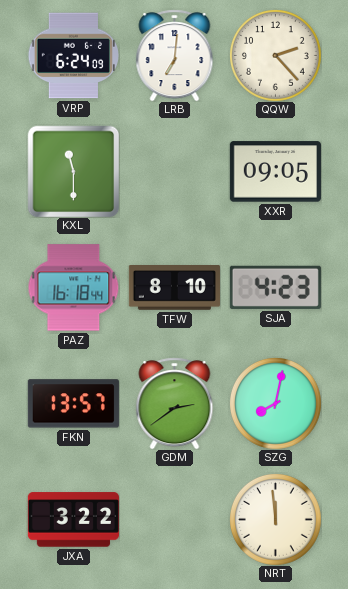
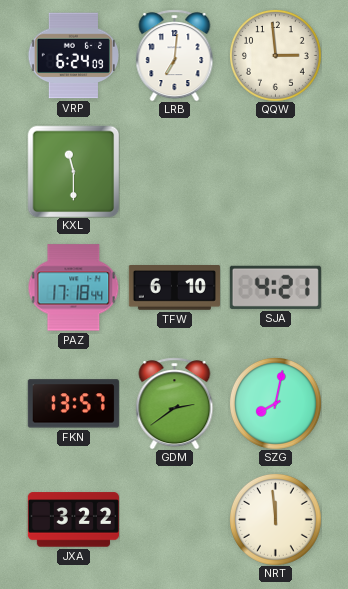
QQW: 2:23 -> 2:59
XXR: 09:05 -> none
PAZ: 16:18 -> 17:18
TFW: 8:10 -> 6:10
SJA: 4:23 -> 4:21
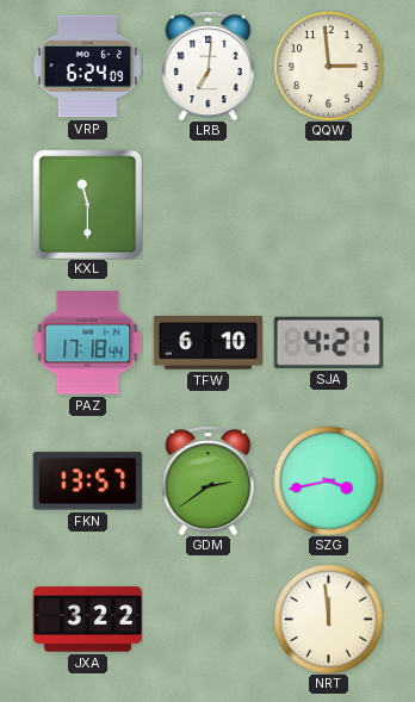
SZG: 8:02 -> 3:43
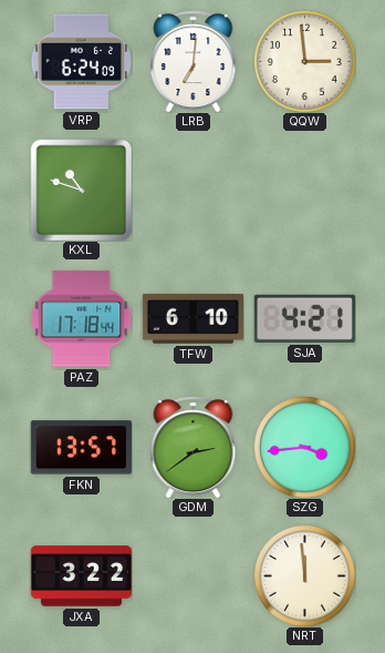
KXL: 11:30 -> 10:48
SZG: 3:43 -> 3:44
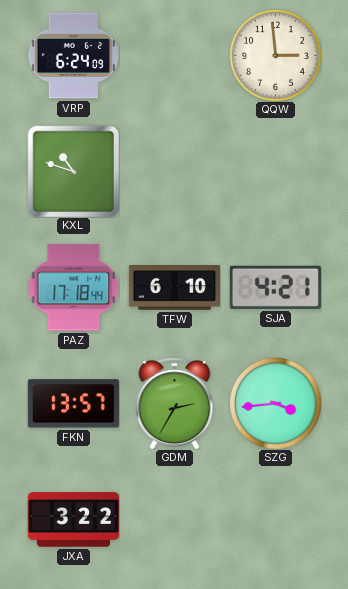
LRB: 7:01 -> none
GDM: 2:39 -> 2:35
NRT: 11:59 -> none
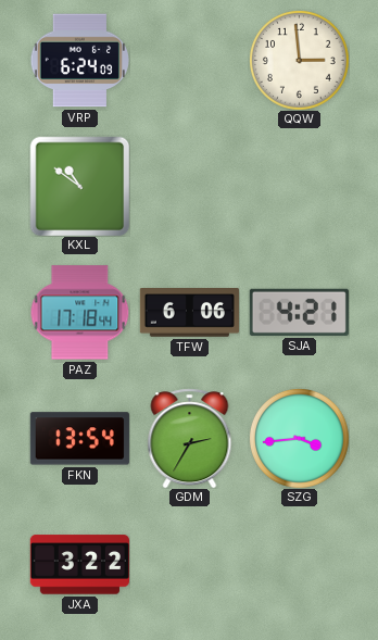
KXL: 10:48 -> 10:51
TFW: 6:10 -> 6:06
FKN: 13:57 -> 13:54
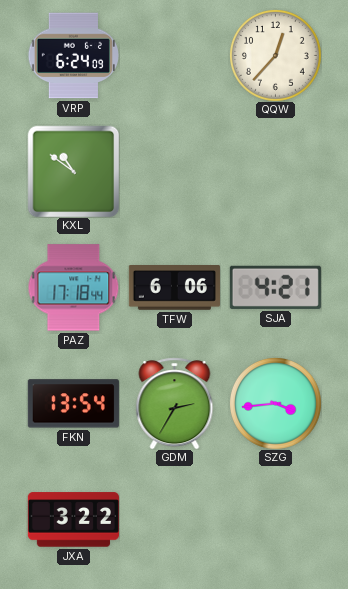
QQW: 2:59 -> 12:37
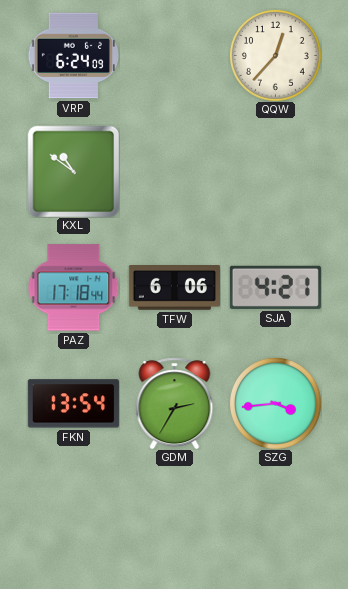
JXA: 3:22 -> none
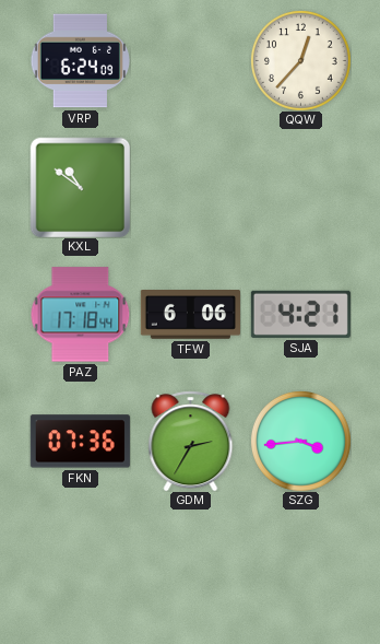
FKN: 13:54 -> 07:36
